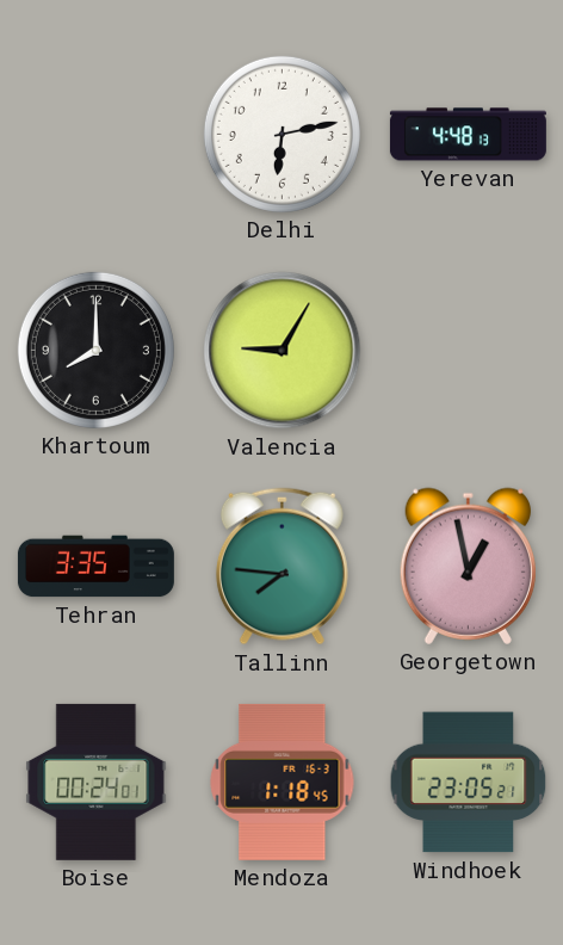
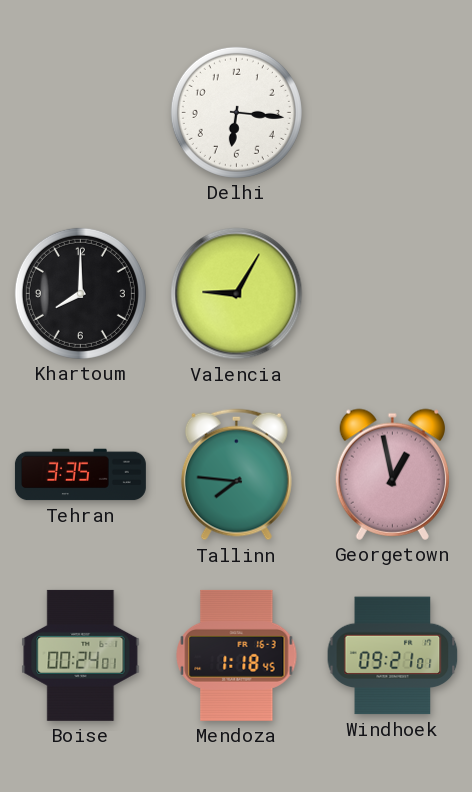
Delhi: 6:13 -> 6:16
Yerevan: 4:48 -> none
Windhoek: 23:05 -> 09:21
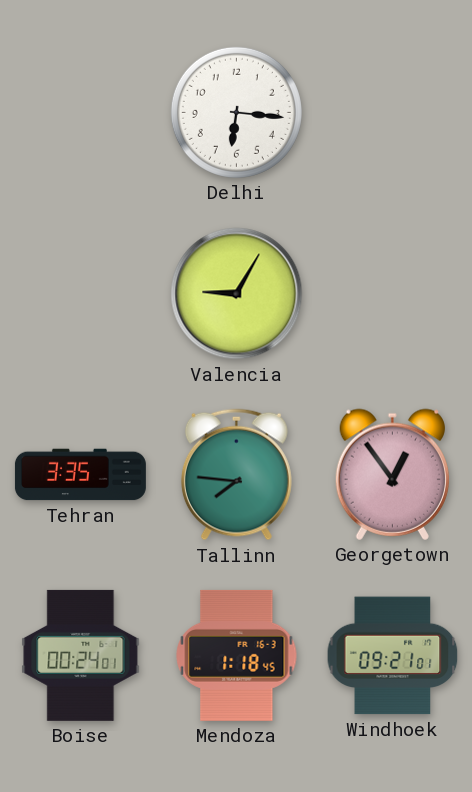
Khartoum: 8:00 -> none
Georgetown: 12:58 -> 12:54
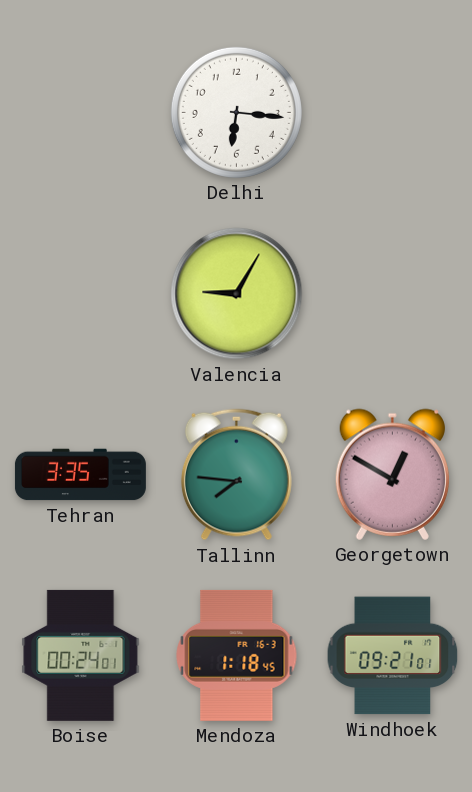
Georgetown: 12:54 -> 12:50
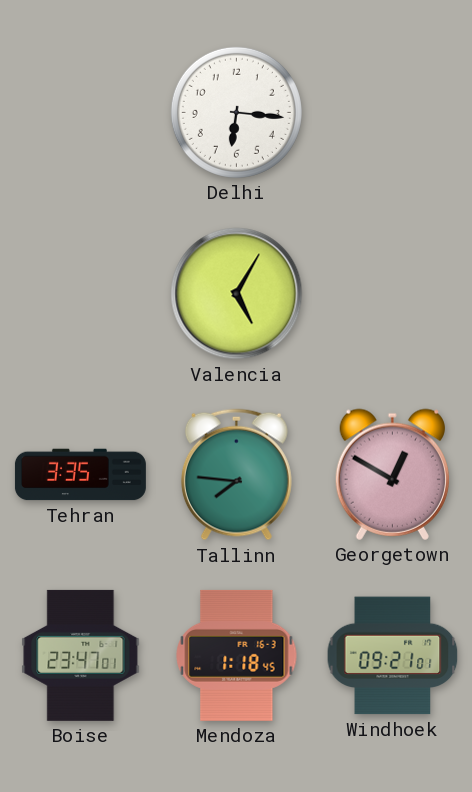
Valencia: 9:05 -> 5:05
Boise: 00:24 -> 23:47
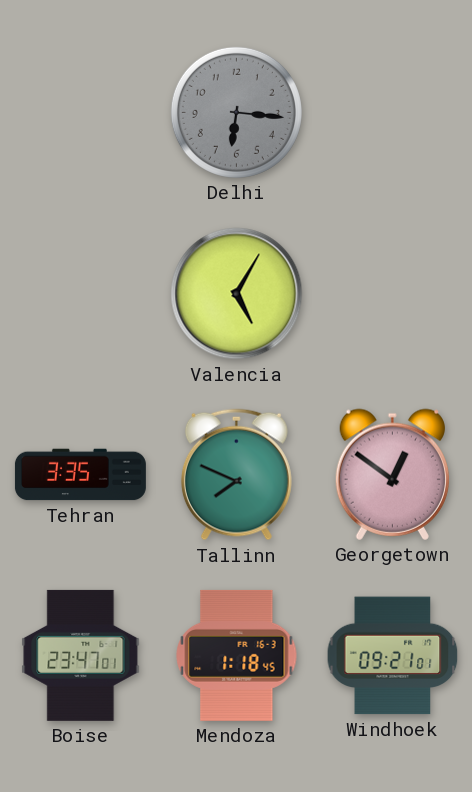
Delhi dial: white -> grey
Tallinn: 7:46 -> 7:49
Georgetown: 12:50 -> 12:51
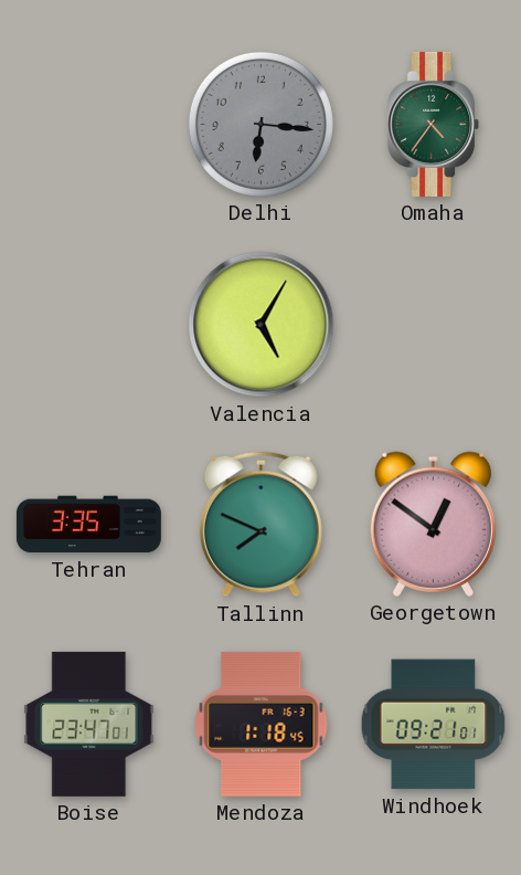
Omaha: none -> 4:36
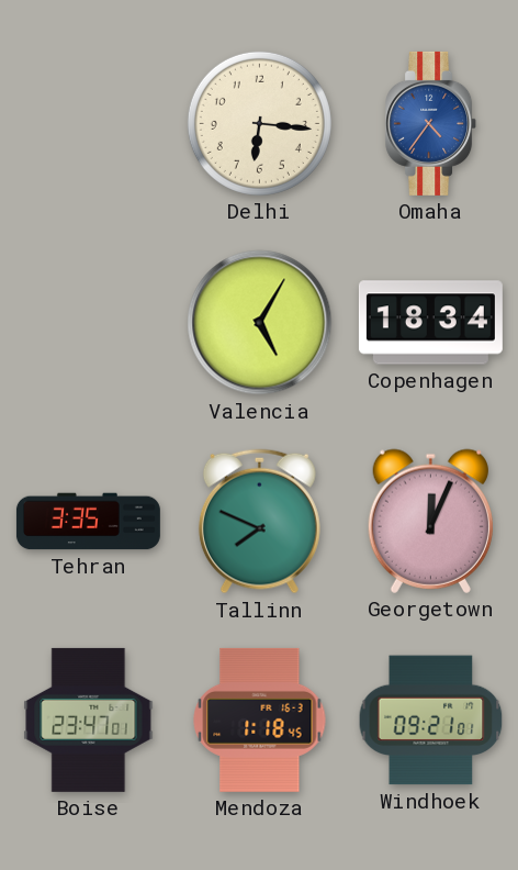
Delhi dial: grey -> cream
Omaha dial: green -> blue
Copenhagen: none -> 18:34
Georgetown: 12:51 -> 12:04
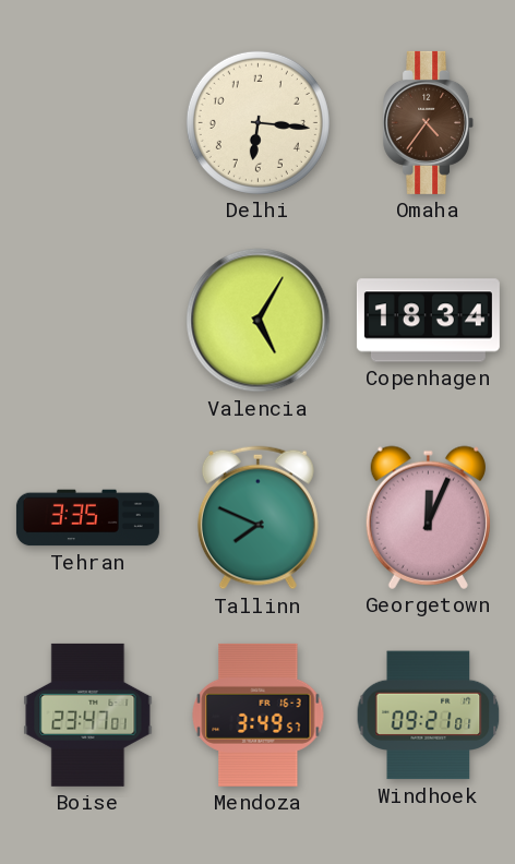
Omaha dial: blue -> brown
Mendoza: 1:18 -> 3:49
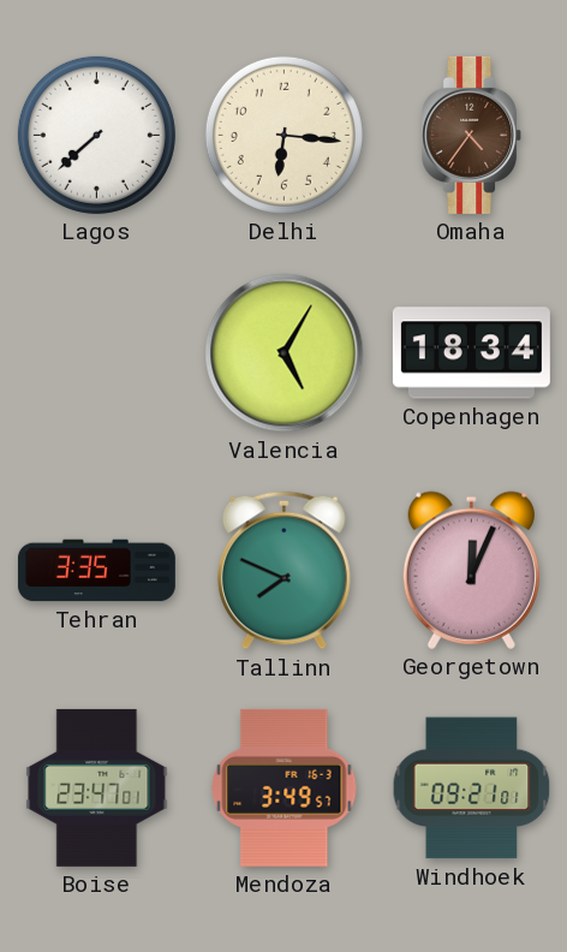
Lagos: none -> 7:38
